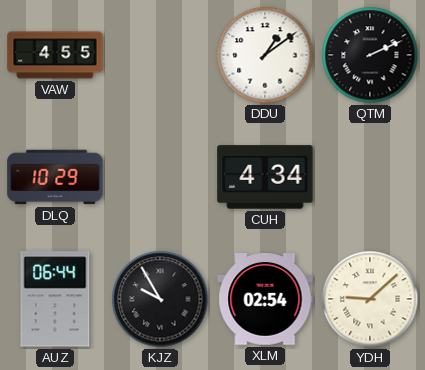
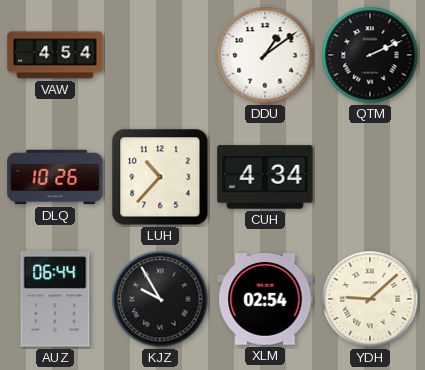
VAW: 4:55 -> 4:54
DLQ: 10:29 -> 10:26
LUH: none -> 10:37
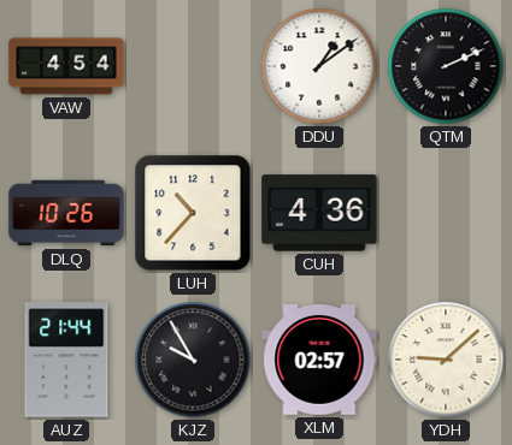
CUH: 4:34 -> 4:36
AUZ: 06:44 -> 21:44
XLM: 02:54 -> 02:57
